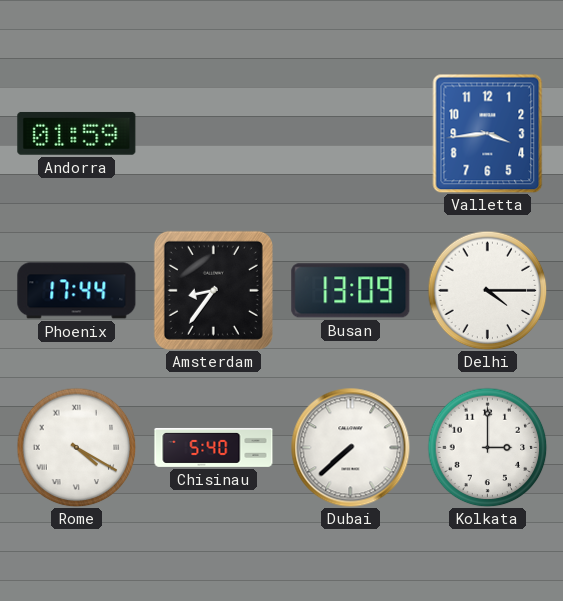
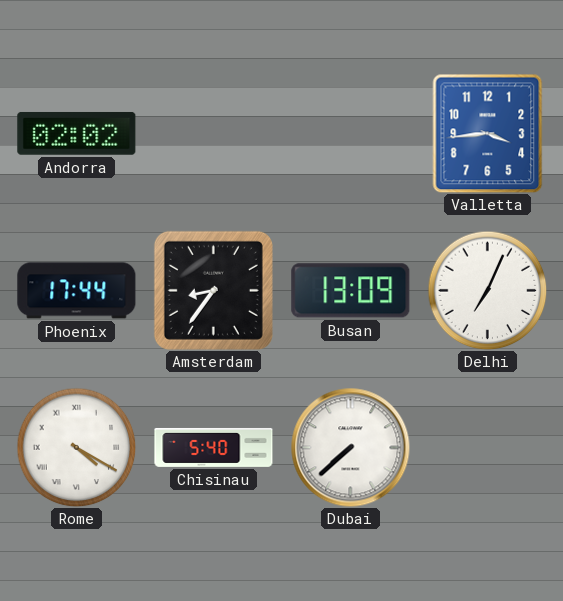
Andorra: 01:59 -> 02:02
Delhi: 4:15 -> 7:04
Kolkata: 3:00 -> none
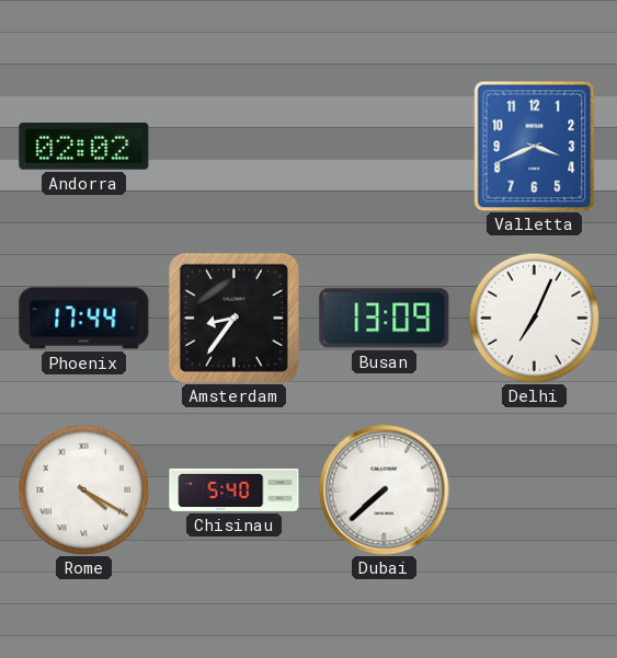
Valletta: 3:44 -> 3:41
